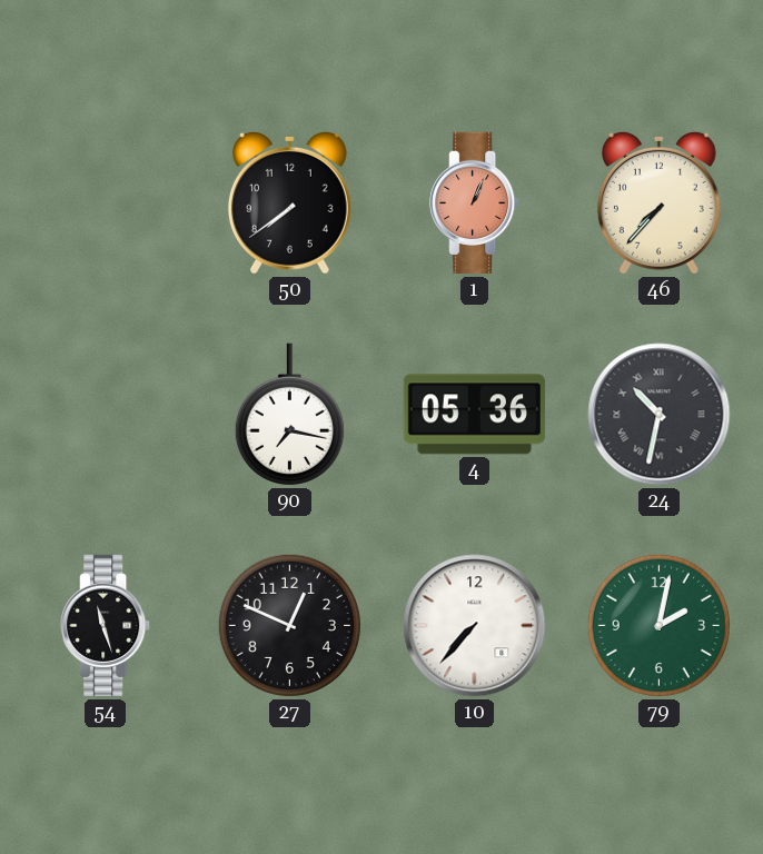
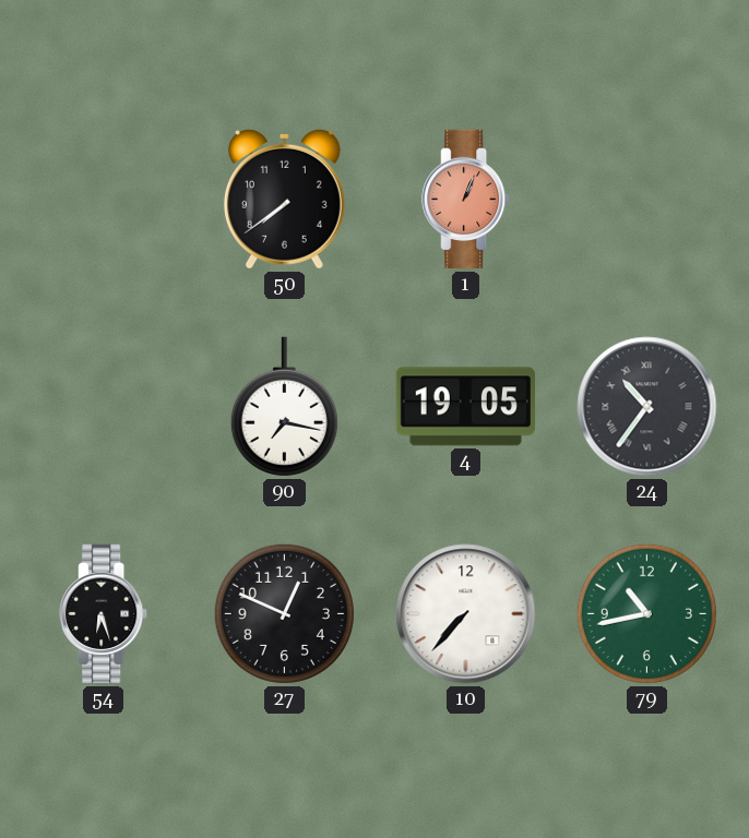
46: 7:37 -> none
4: 05:36 -> 19:05
24: 10:32 -> 10:36
54: 11:27 -> 6:27
79: 2:02 -> 10:43
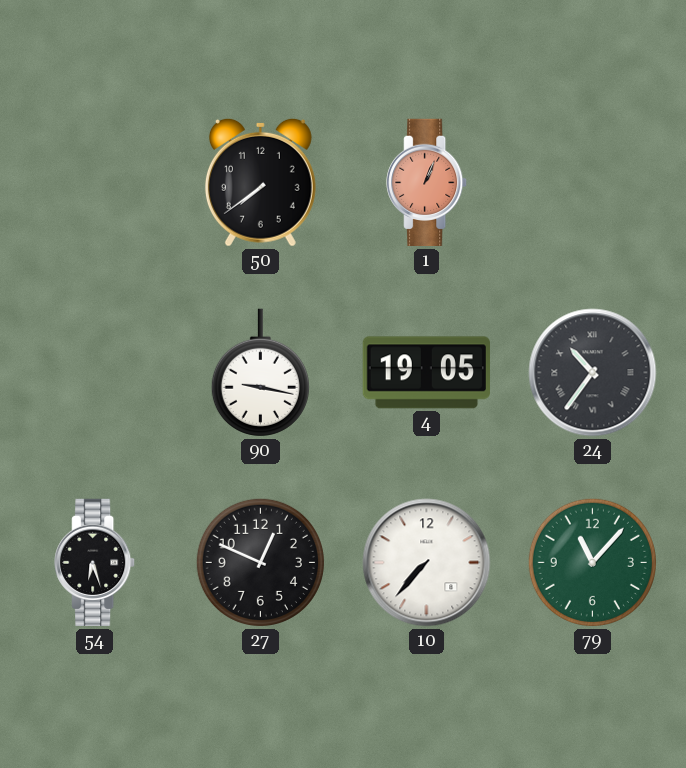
90: 7:17 -> 9:17
79: 10:43 -> 11:07
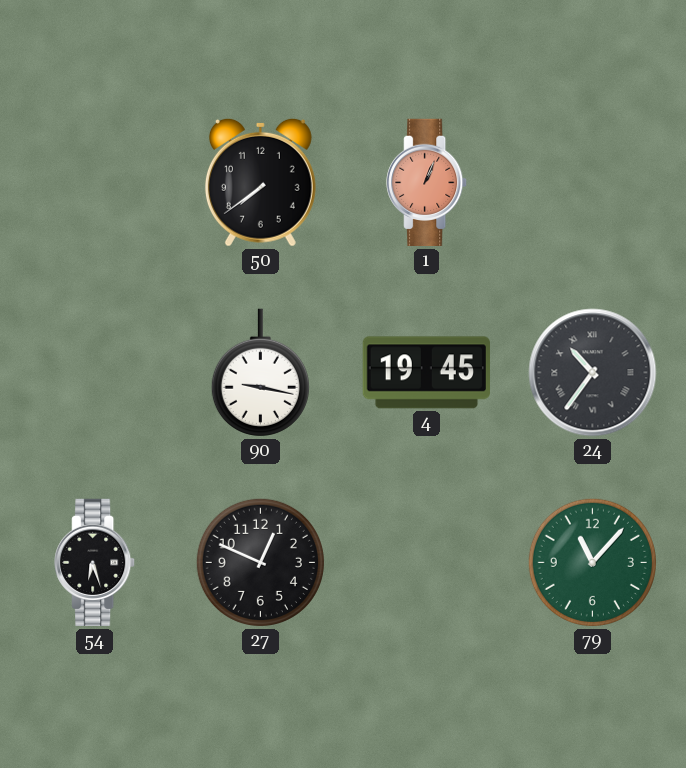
4: 19:05 -> 19:45
10: 7:37 -> none
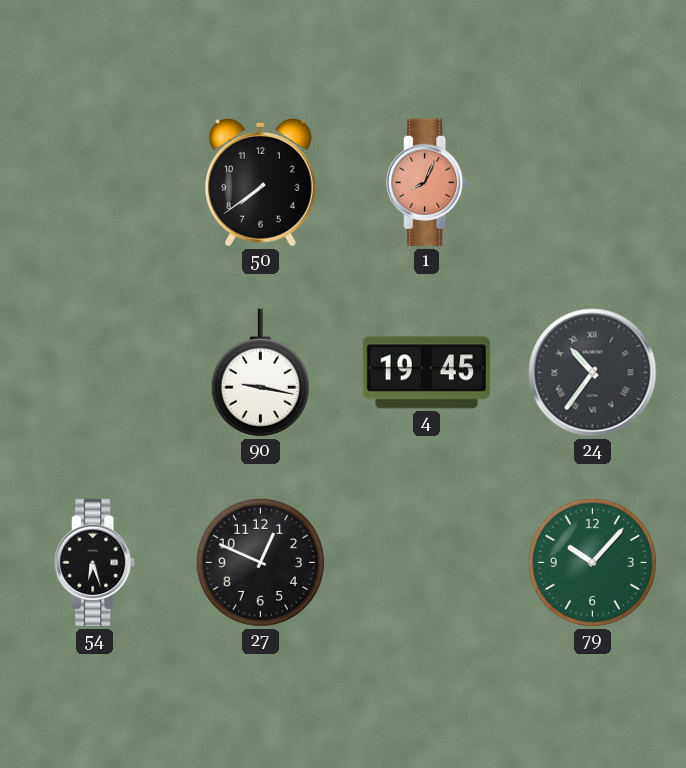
1: 1:04 -> 8:04
79: 11:07 -> 10:07
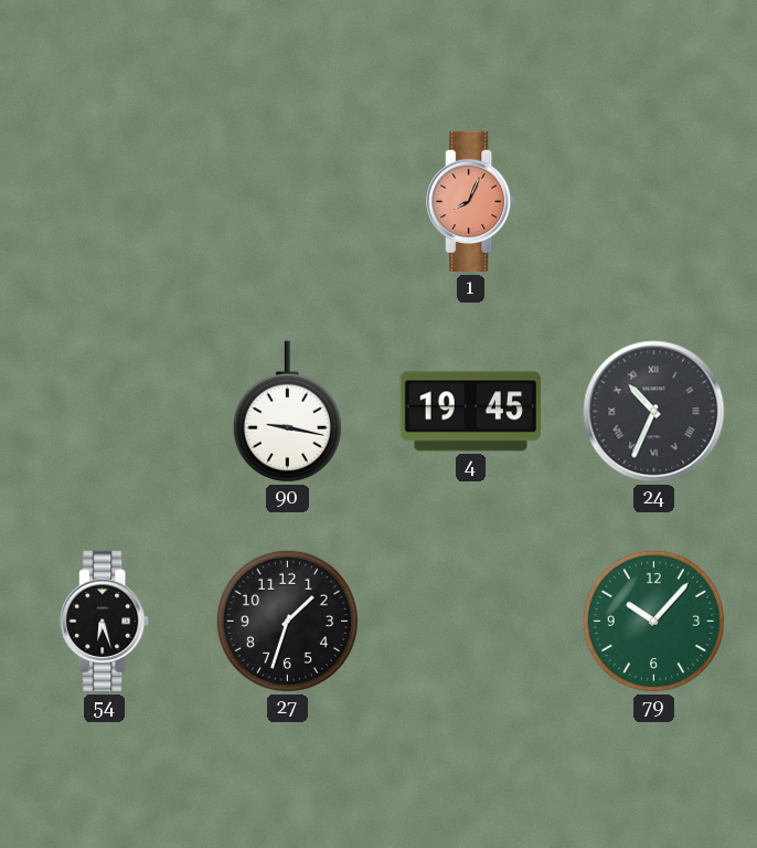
50: 7:39 -> none
24: 10:36 -> 10:34
27: 12:49 -> 1:33
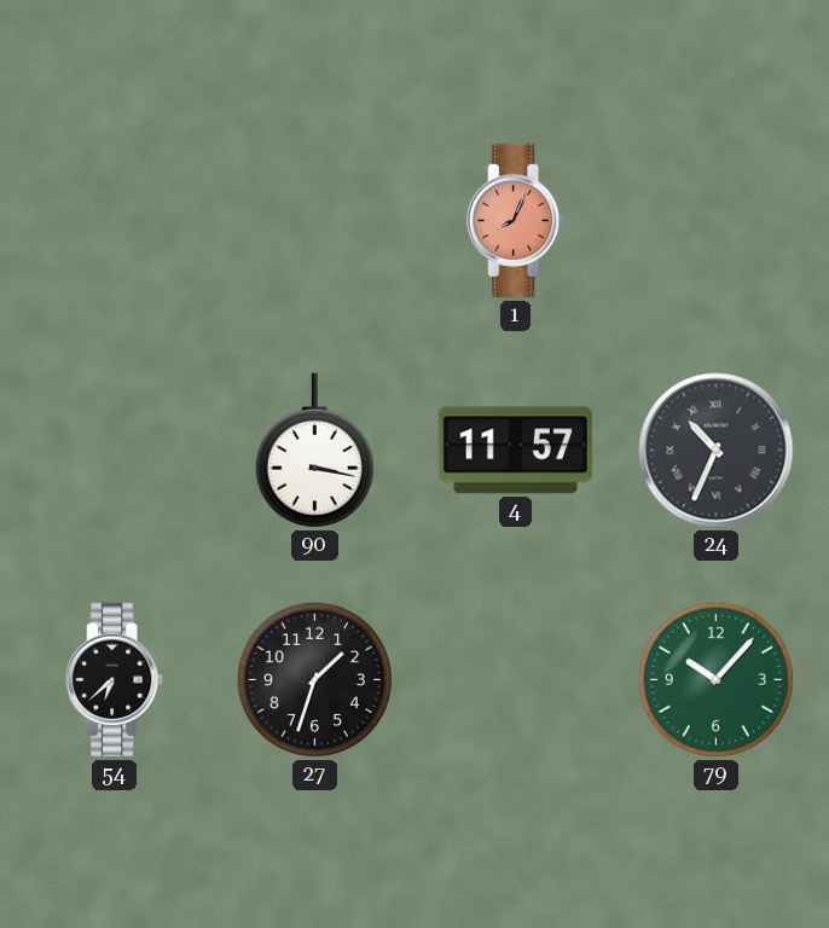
90: 9:17 -> 3:17
4: 19:45 -> 11:57
54: 6:27 -> 6:38
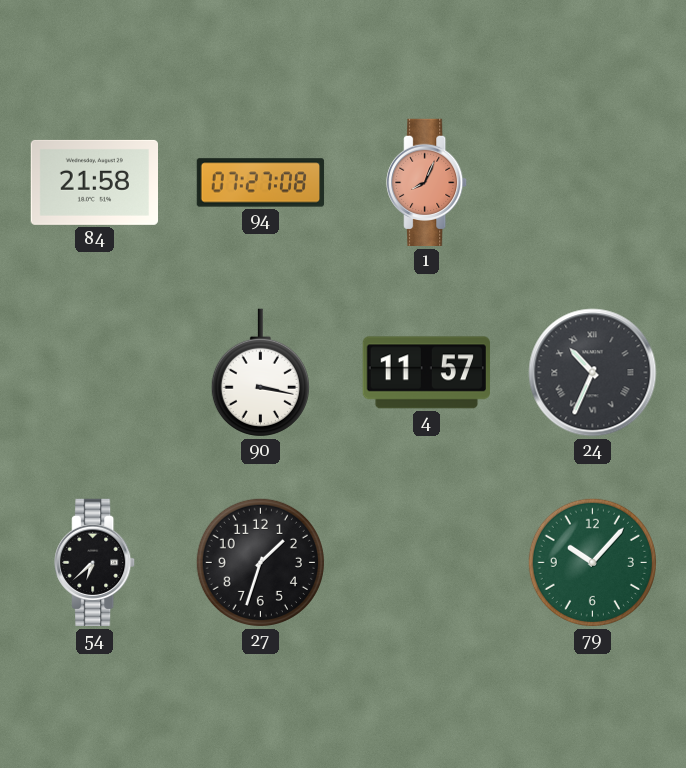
84: none -> 21:58
94: none -> 07:27
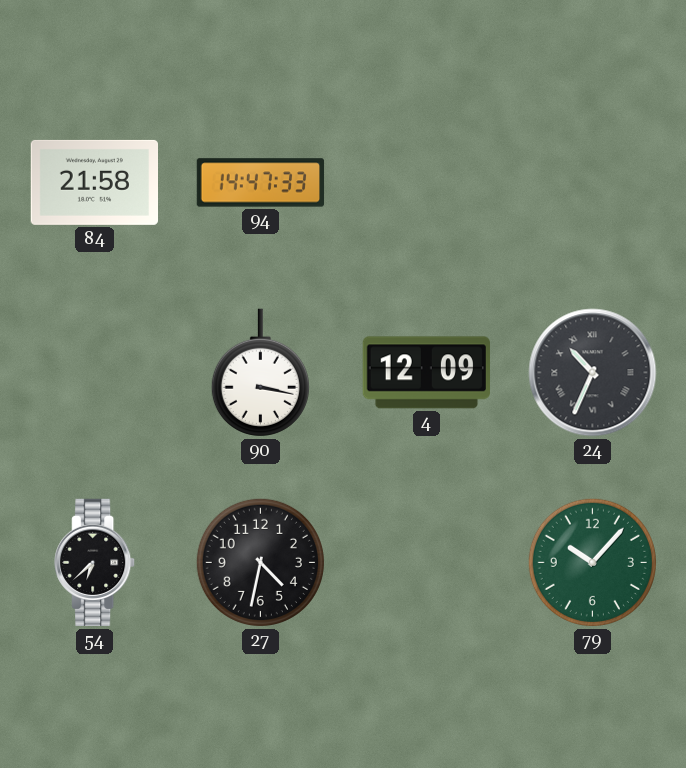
94: 07:27 -> 14:47
1: 8:04 -> none
4: 11:57 -> 12:09
27: 1:33 -> 4:32
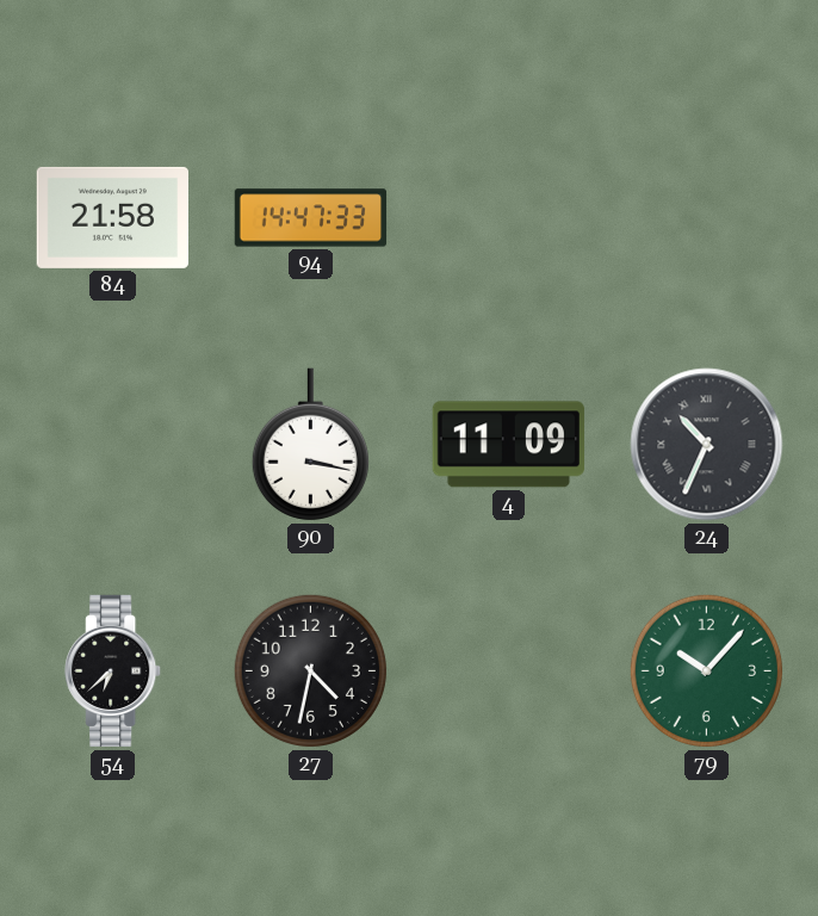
4: 12:09 -> 11:09
